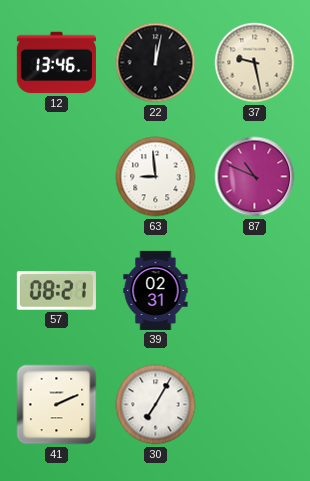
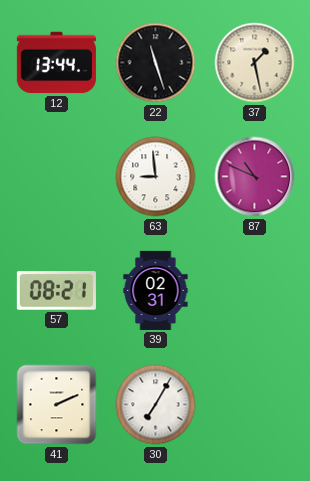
12: 13:46 -> 13:44
22: 12:02 -> 11:27
37: 9:28 -> 1:28
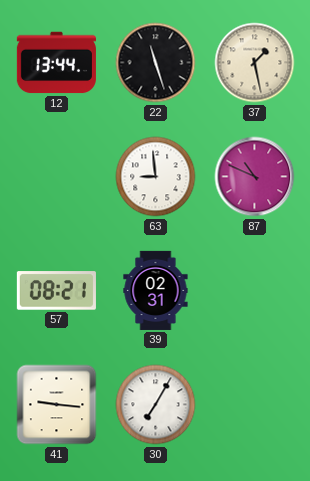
41: 2:11 -> 9:16
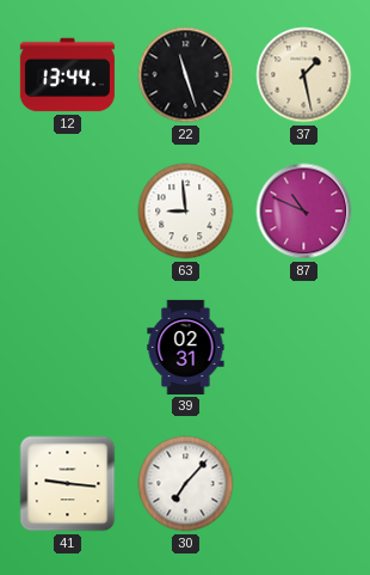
57: 08:21 -> none
30: 7:05 -> 7:07
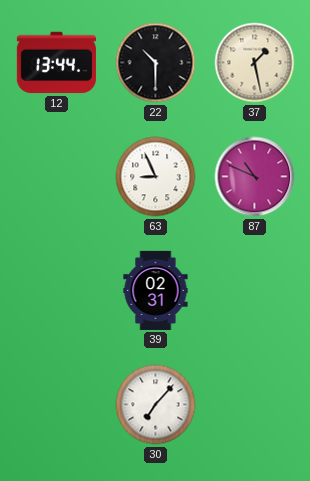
22: 11:27 -> 10:30
63: 8:59 -> 8:56
41: 9:16 -> none
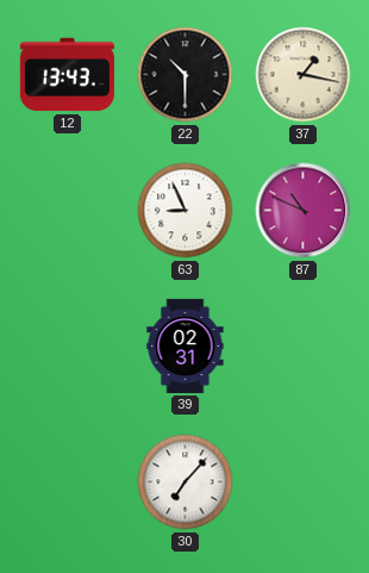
12: 13:44 -> 13:43
37: 1:28 -> 1:17
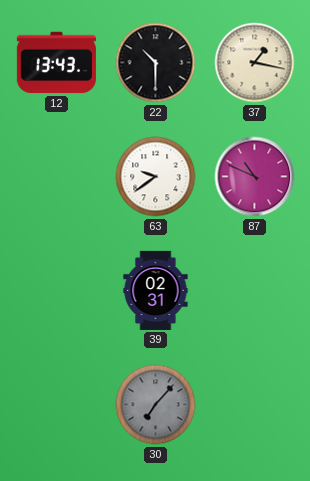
63: 8:56 -> 9:39
30 dial: white -> grey
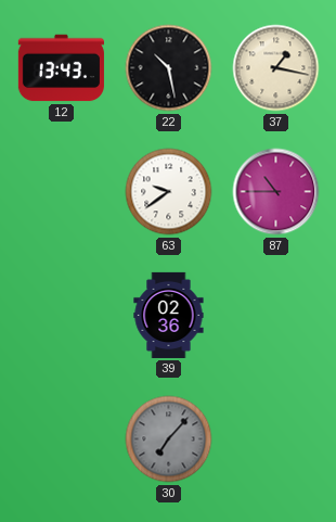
22: 10:30 -> 10:28
87: 10:49 -> 10:45
39: 02:31 -> 02:36
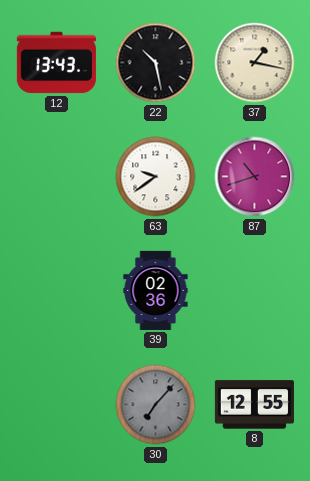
87: 10:45 -> 10:42
8: none -> 12:55
